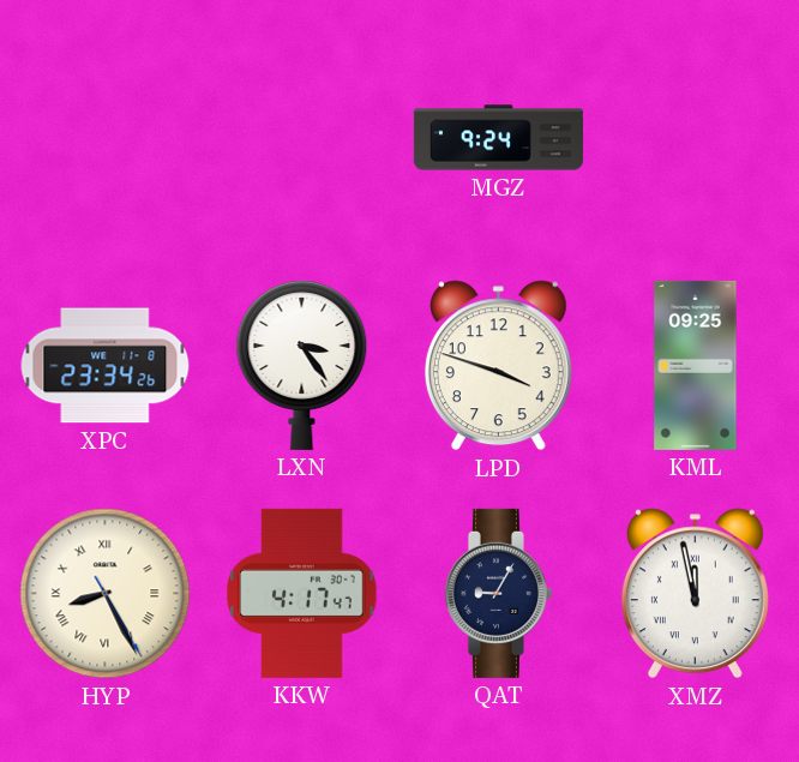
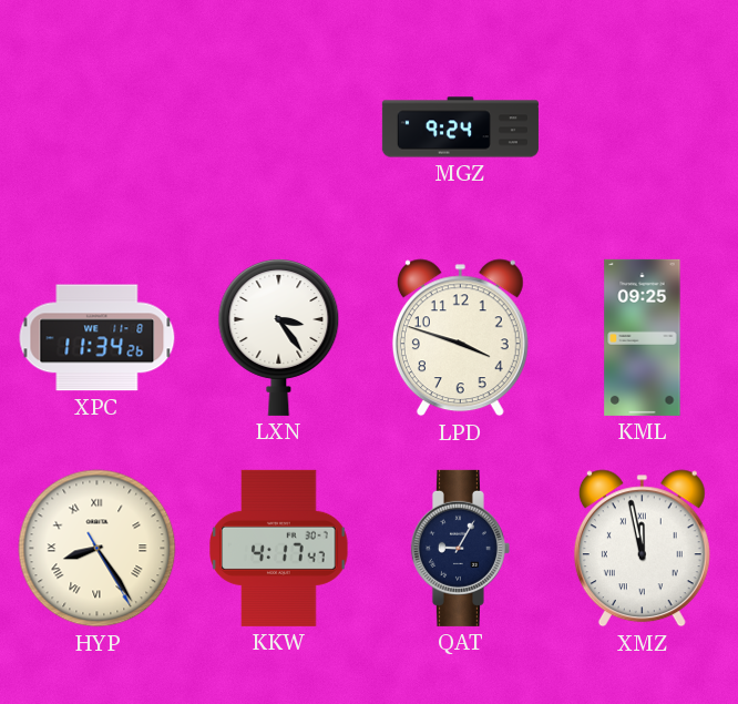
XPC: 23:34 -> 11:34
HYP: 8:25 -> 8:24
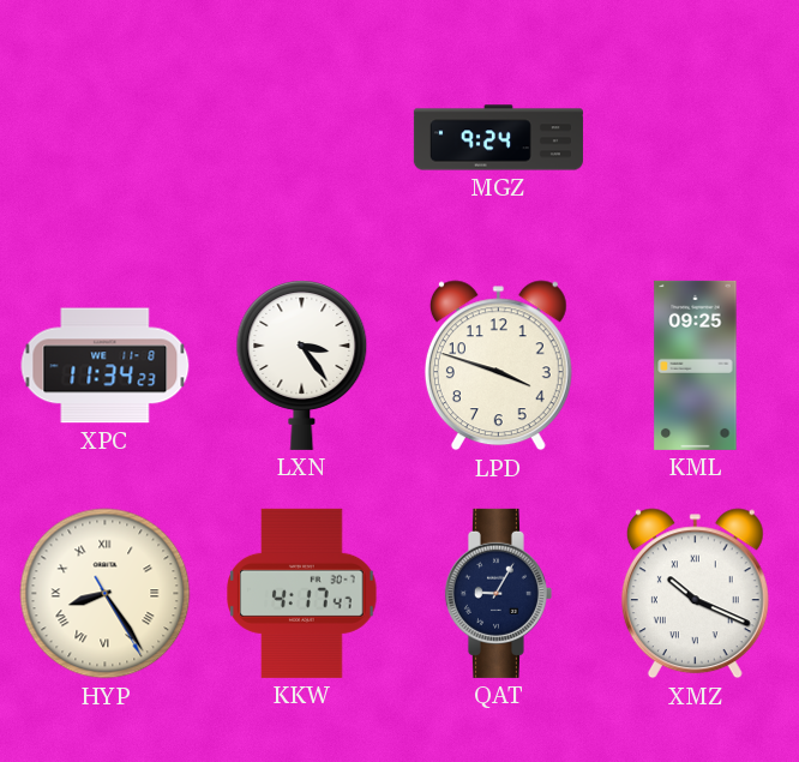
XPC: 11:34:26 -> 11:34:23
XMZ: 11:58 -> 10:19
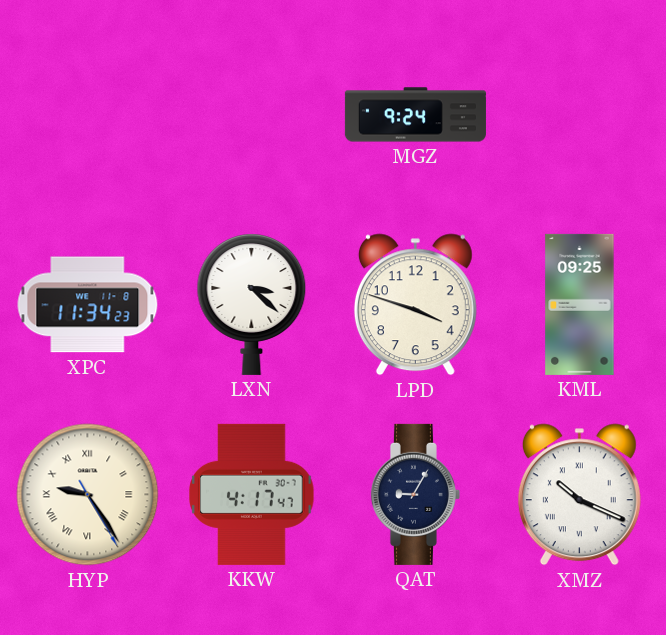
LXN: 3:24 -> 3:22
HYP: 8:24 -> 9:24
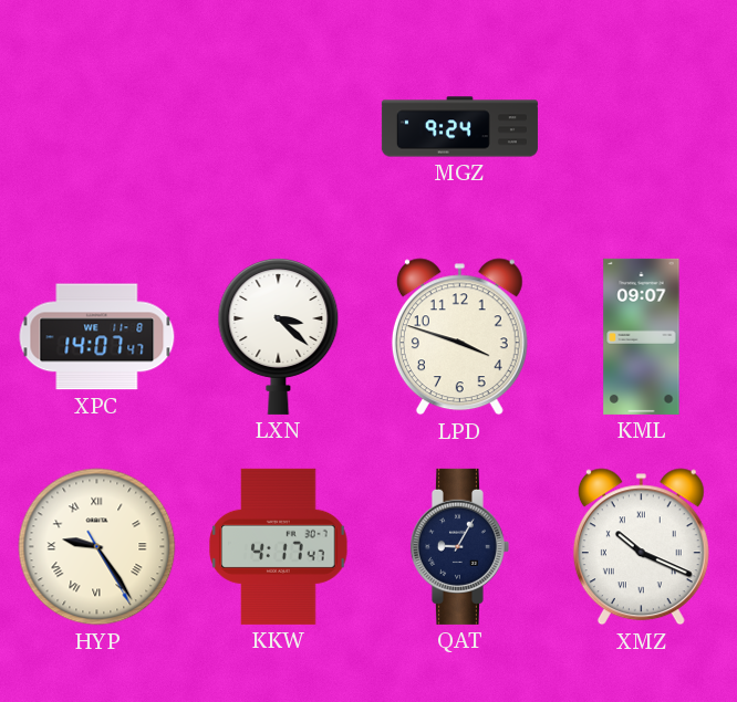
XPC: 11:34 -> 14:07
KML: 09:25 -> 09:07
